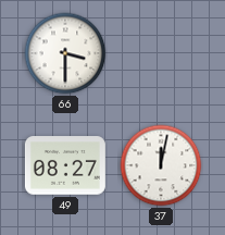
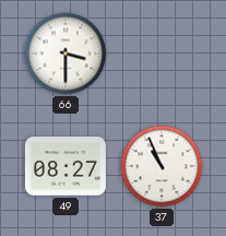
37: 12:02 -> 10:56
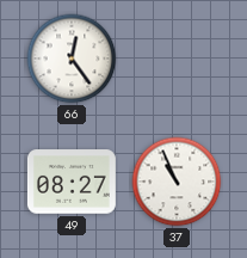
66: 3:30 -> 12:24
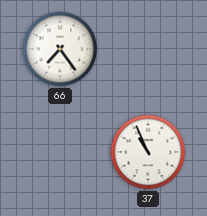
66: 12:24 -> 7:24
49: 08:27 -> none
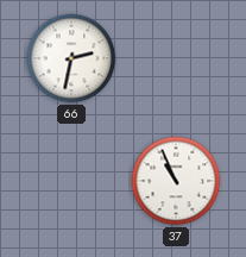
66: 7:24 -> 2:32
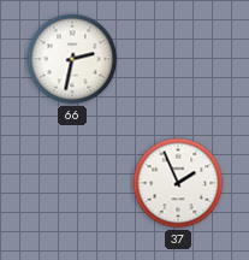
37: 10:56 -> 1:56
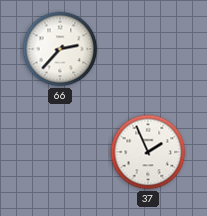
66: 2:32 -> 2:37
